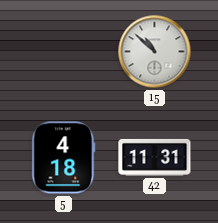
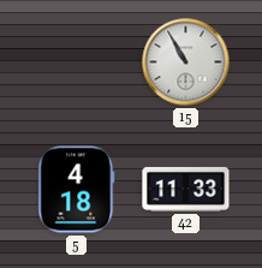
15: 10:52 -> 10:55
42: 11:31 -> 11:33
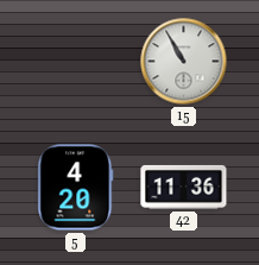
5: 4:18 -> 4:20
42: 11:33 -> 11:36
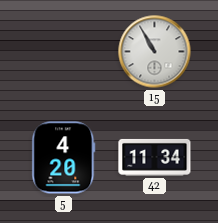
42: 11:36 -> 11:34
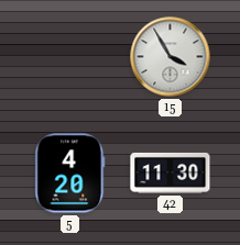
15: 10:55 -> 3:55
42: 11:34 -> 11:30
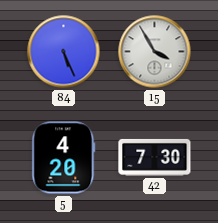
84: none -> 5:26
42: 11:30 -> 7:30
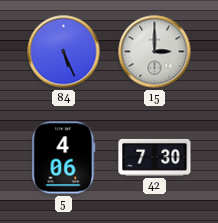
15: 3:55 -> 3:00
5: 4:20 -> 4:06
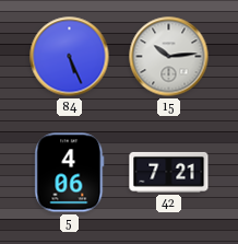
15: 3:00 -> 10:14
42: 7:30 -> 7:21
